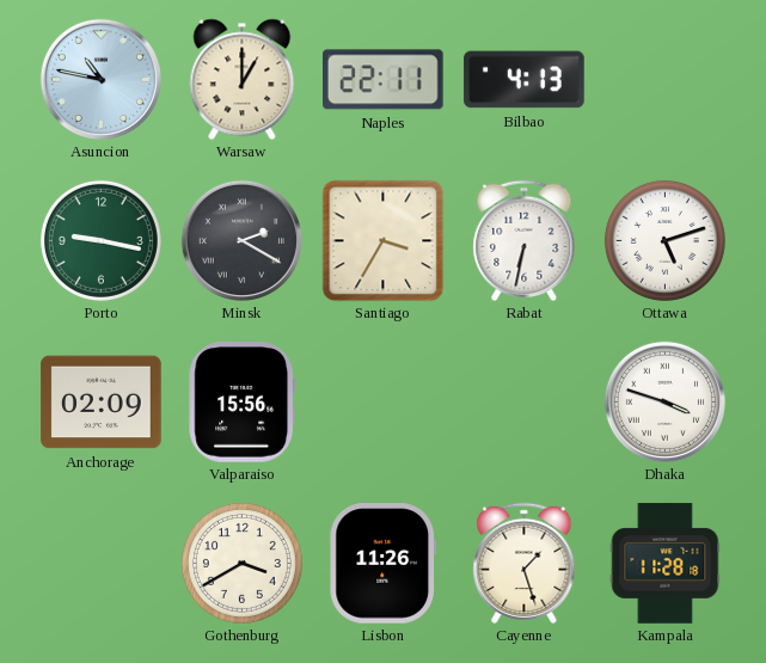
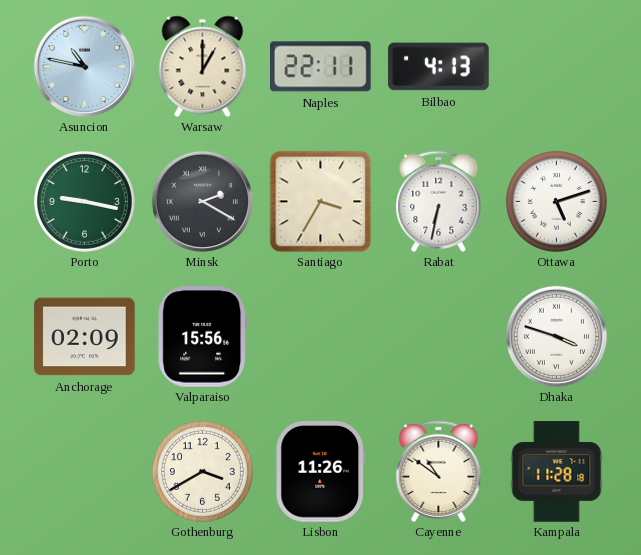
Cayenne: 1:27 -> 10:51
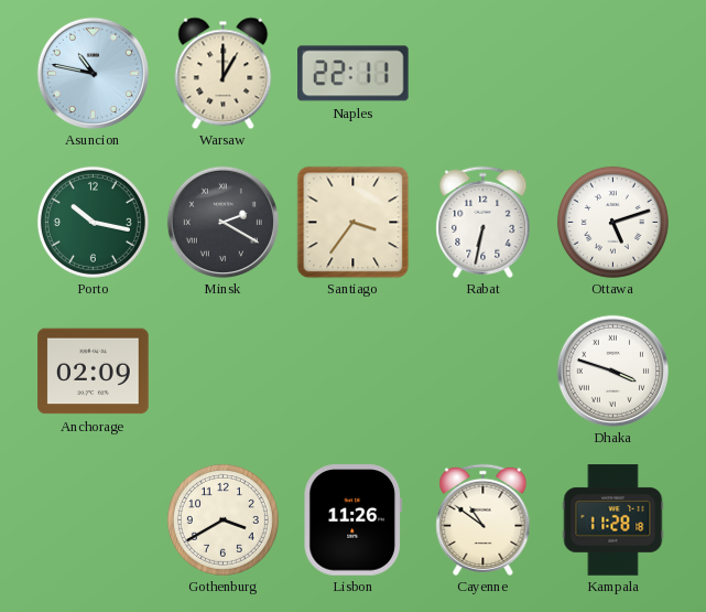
Bilbao: 4:13 -> none
Porto: 9:17 -> 10:17
Santiago: 3:35 -> 3:36
Valparaiso: 15:56 -> none
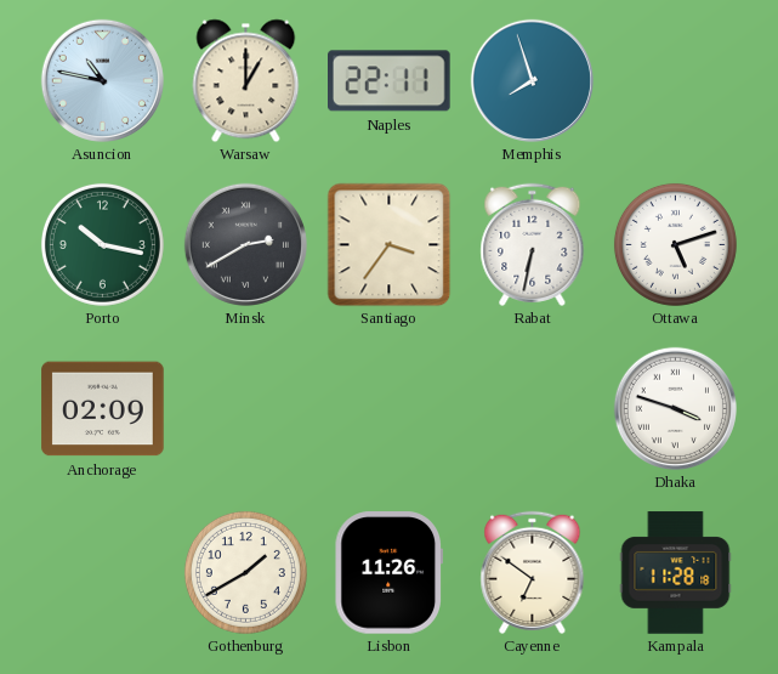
Memphis: none -> 7:57
Minsk: 2:20 -> 2:40
Gothenburg: 3:40 -> 1:40
Cayenne: 10:51 -> 6:51
